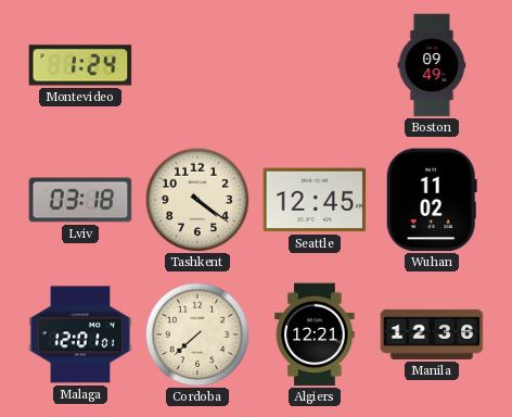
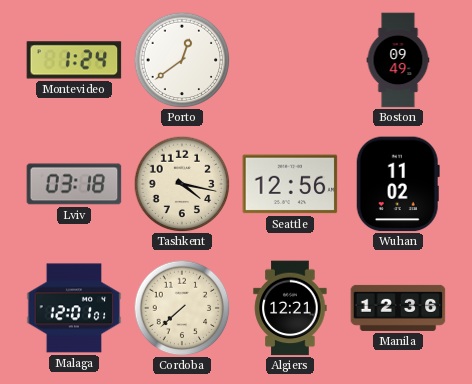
Porto: none -> 12:39
Tashkent: 4:21 -> 4:17
Seattle: 12:45 -> 12:56
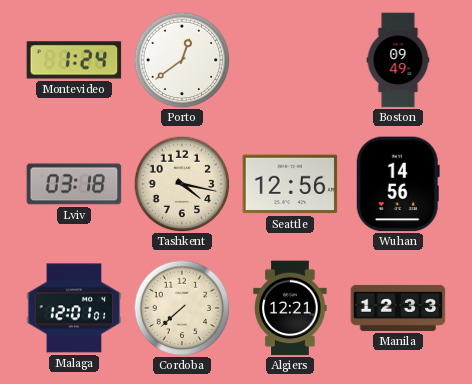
Wuhan: 11:02 -> 14:56
Manila: 12:36 -> 12:33
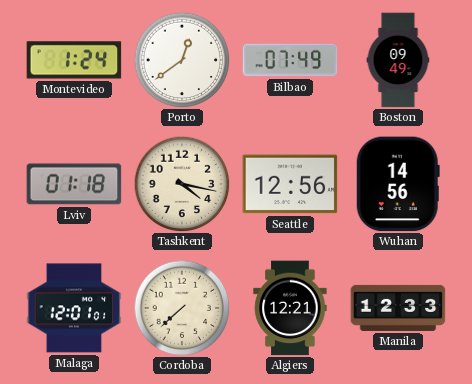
Bilbao: none -> 07:49
Lviv: 03:18 -> 01:18
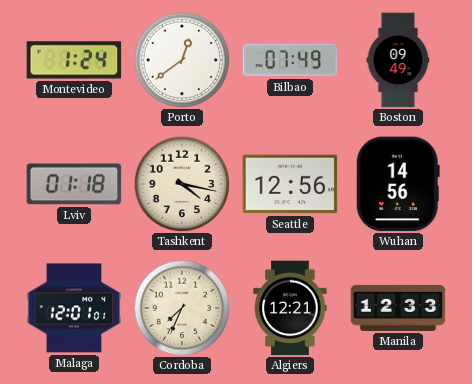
Cordoba: 7:38 -> 7:34
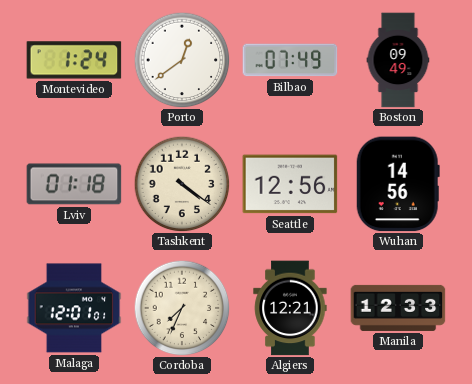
Tashkent: 4:17 -> 4:21
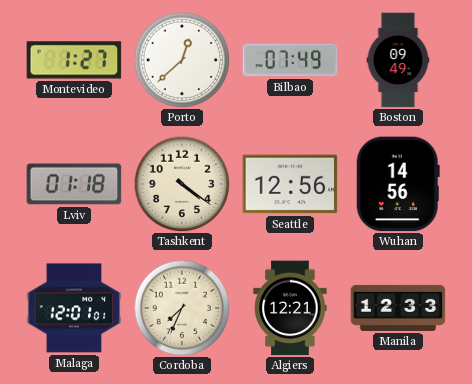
Montevideo: 1:24 -> 1:27
Porto: 12:39 -> 12:38
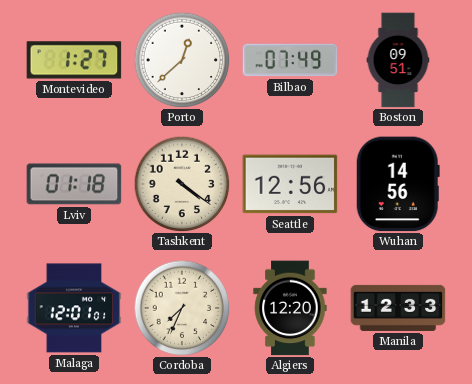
Boston: 09:49 -> 09:51
Algiers: 12:21 -> 12:20
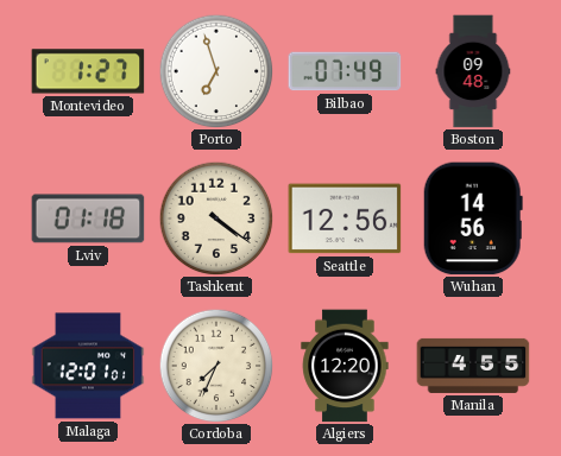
Porto: 12:38 -> 6:57
Boston: 09:51 -> 09:48
Manila: 12:33 -> 4:55
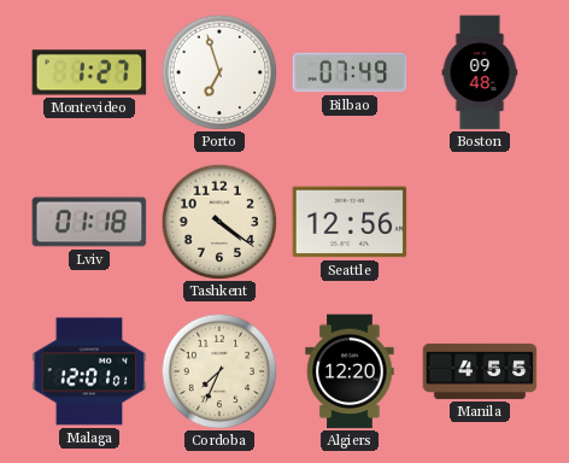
Wuhan: 14:56 -> none
